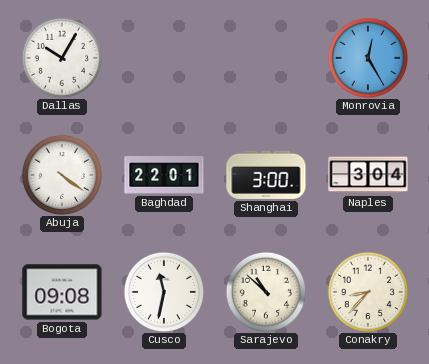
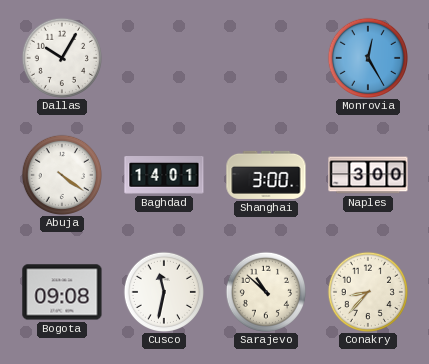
Baghdad: 22:01 -> 14:01
Naples: 3:04 -> 3:00
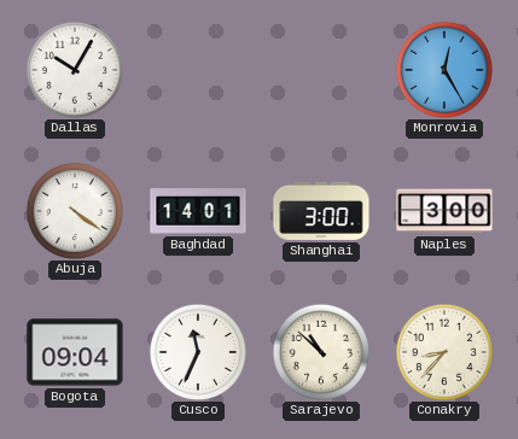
Bogota: 09:08 -> 09:04
Cusco: 11:32 -> 11:34
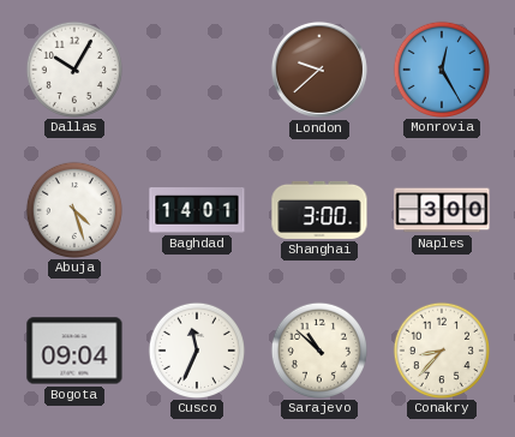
London: none -> 9:38
Abuja: 4:21 -> 4:27
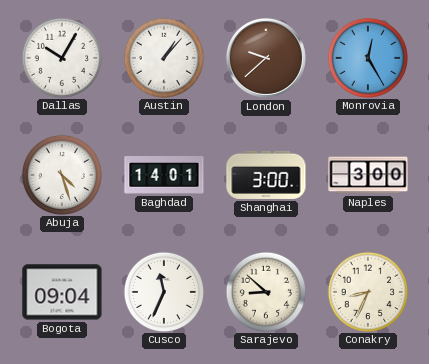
Austin: none -> 1:07
Sarajevo: 10:52 -> 8:52
Conakry: 8:37 -> 8:34
